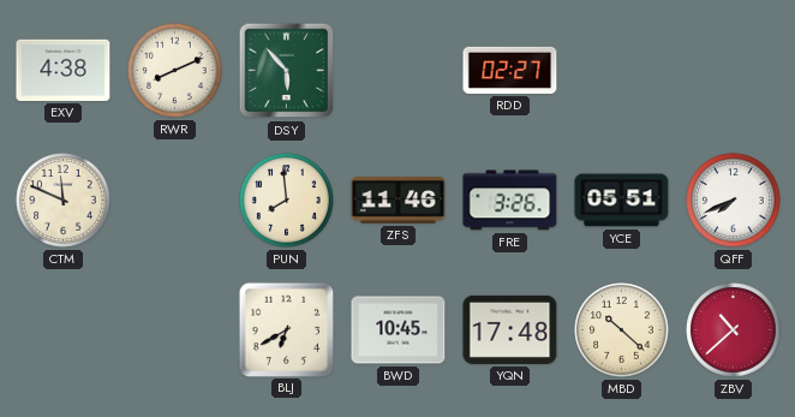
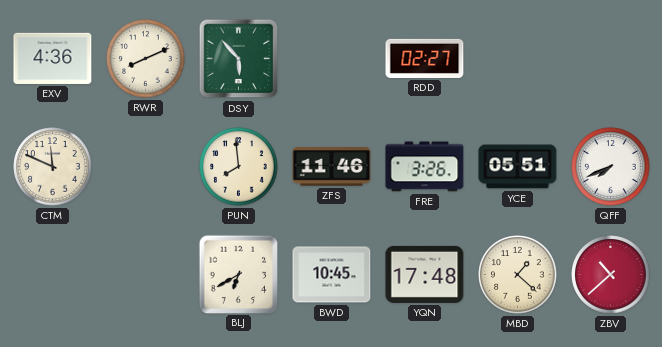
EXV: 4:38 -> 4:36
MBD: 10:22 -> 1:22
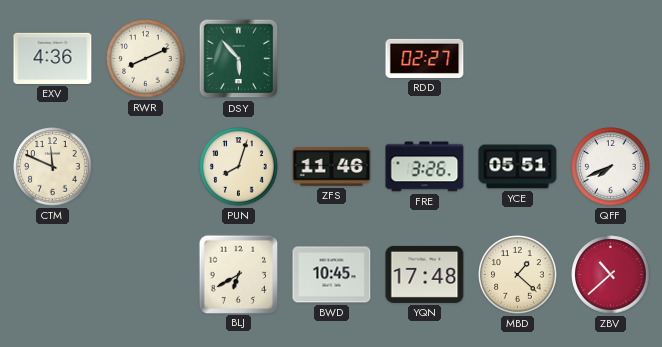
PUN: 7:59 -> 8:03
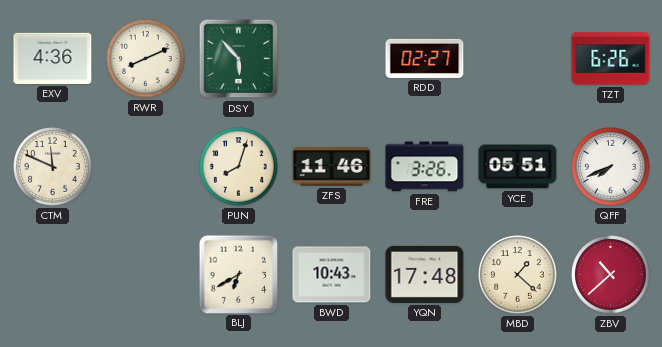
TZT: none -> 6:26
BWD: 10:45 -> 10:43
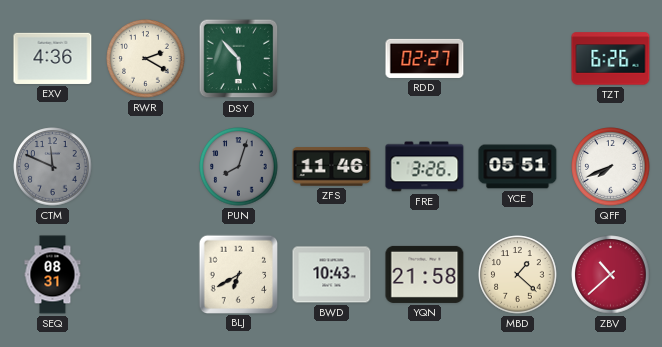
RWR: 8:11 -> 2:20
CTM dial: cream -> grey
PUN dial: cream -> grey
SEQ: none -> 08:31
YQN: 17:48 -> 21:58
